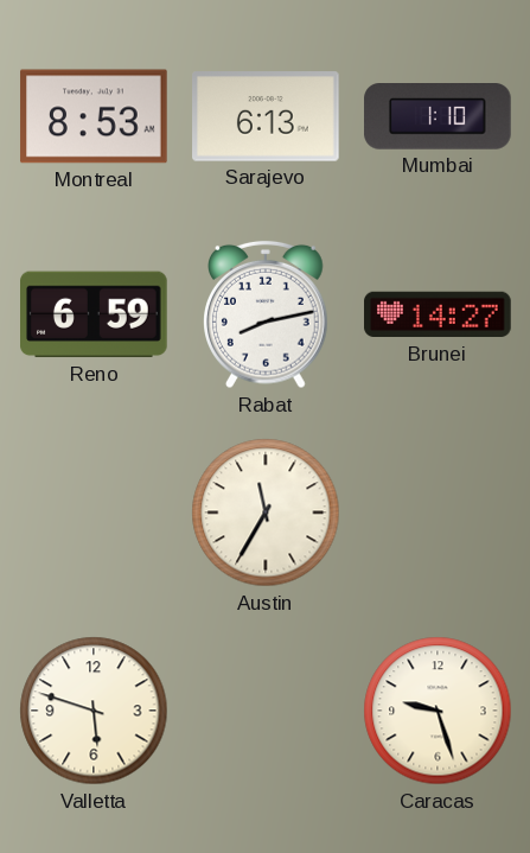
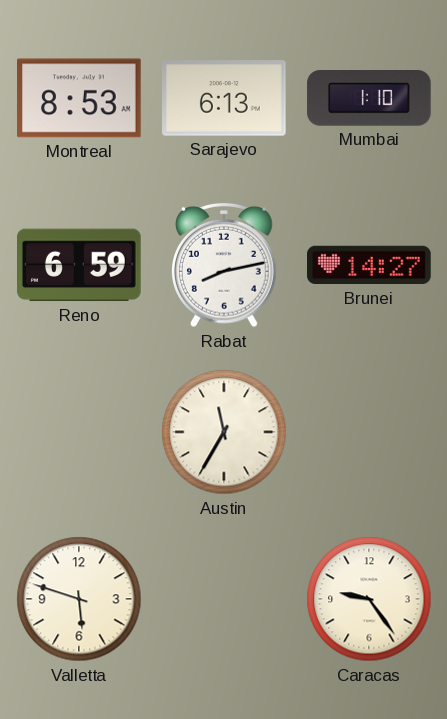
Caracas: 9:27 -> 9:24
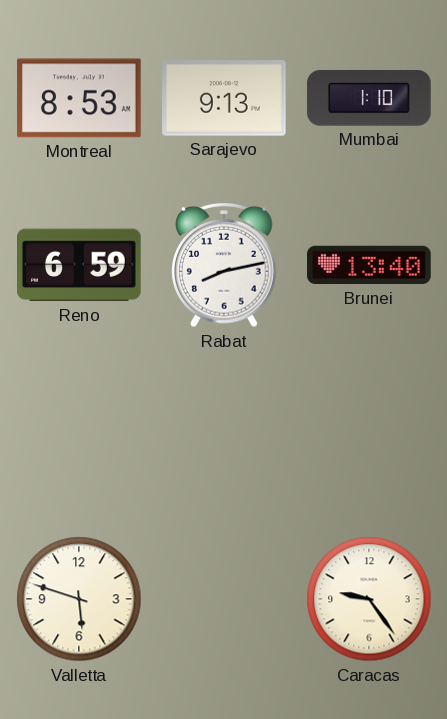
Sarajevo: 6:13 -> 9:13
Brunei: 14:27 -> 13:40
Austin: 11:35 -> none
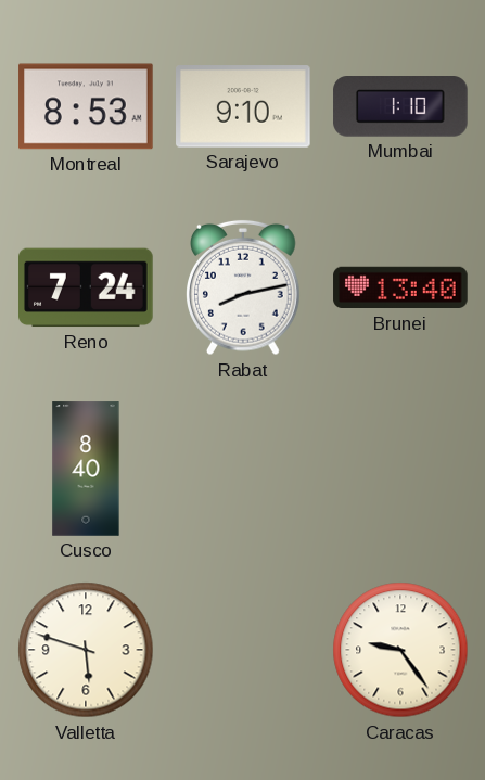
Sarajevo: 9:13 -> 9:10
Reno: 6:59 -> 7:24
Cusco: none -> 8:40
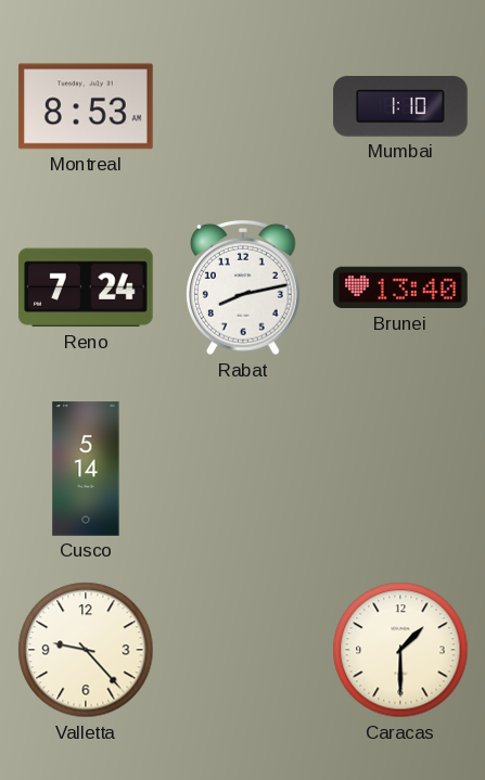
Sarajevo: 9:10 -> none
Cusco: 8:40 -> 5:14
Valletta: 5:48 -> 9:23
Caracas: 9:24 -> 1:30
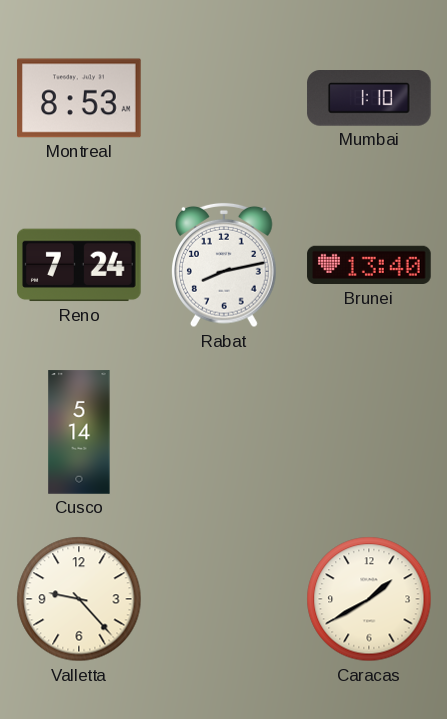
Caracas: 1:30 -> 1:40
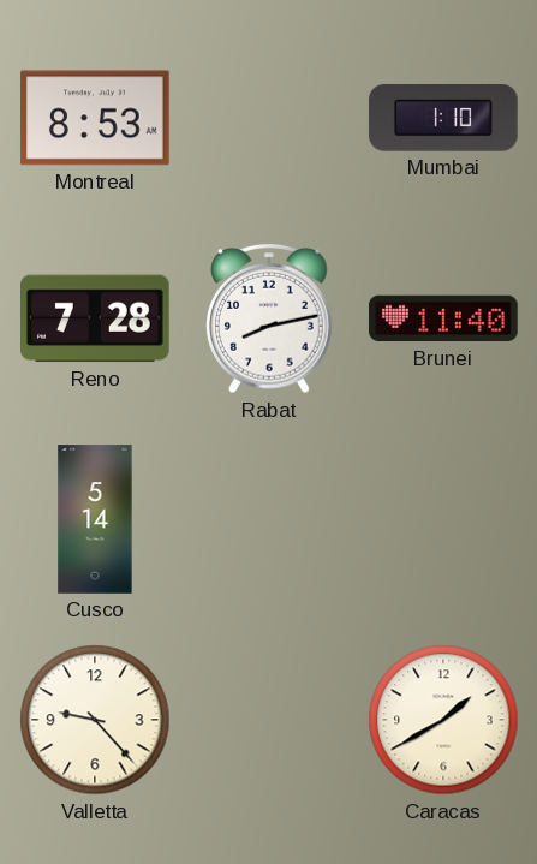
Reno: 7:24 -> 7:28
Brunei: 13:40 -> 11:40
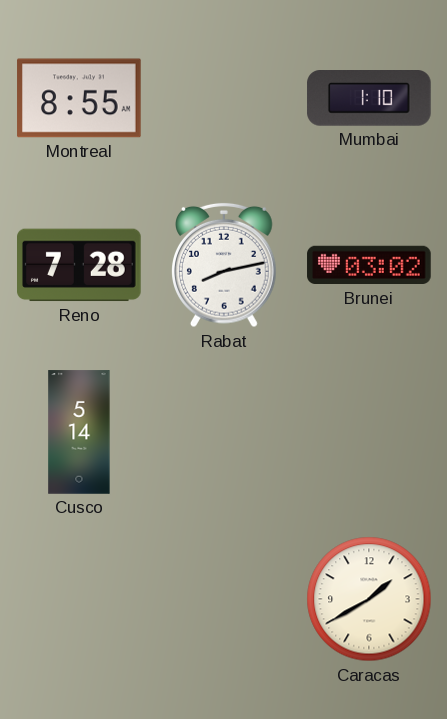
Montreal: 8:53 -> 8:55
Brunei: 11:40 -> 03:02
Valletta: 9:23 -> none
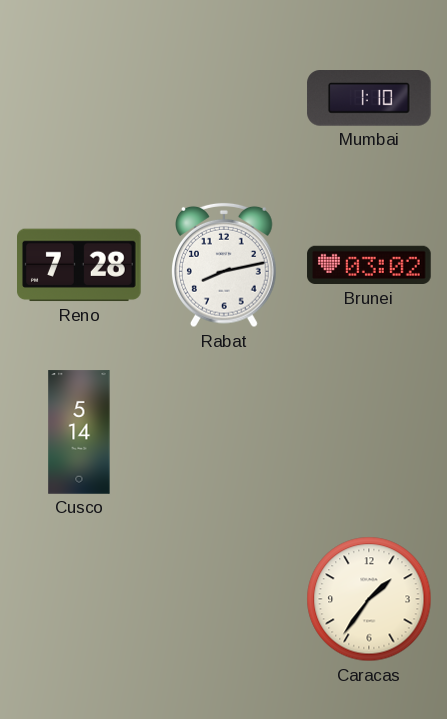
Montreal: 8:55 -> none
Caracas: 1:40 -> 1:36
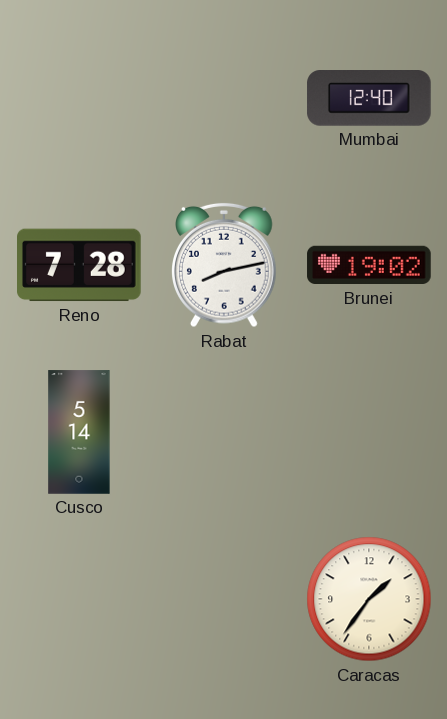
Mumbai: 1:10 -> 12:40
Brunei: 03:02 -> 19:02
